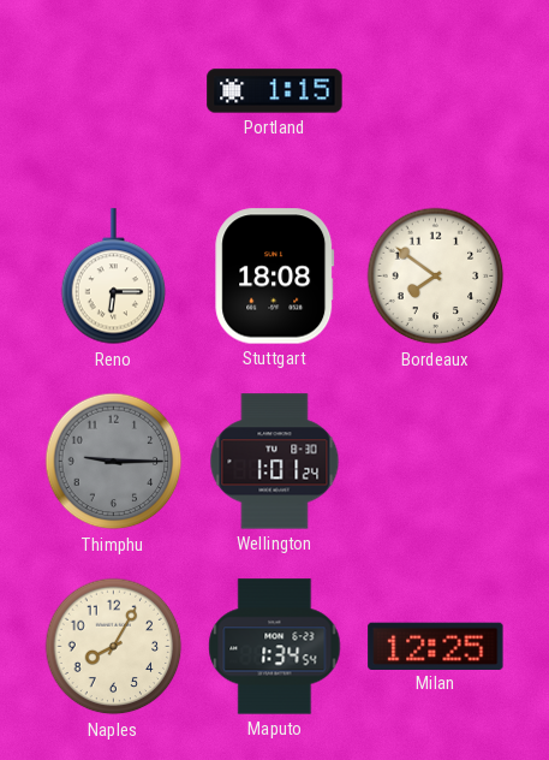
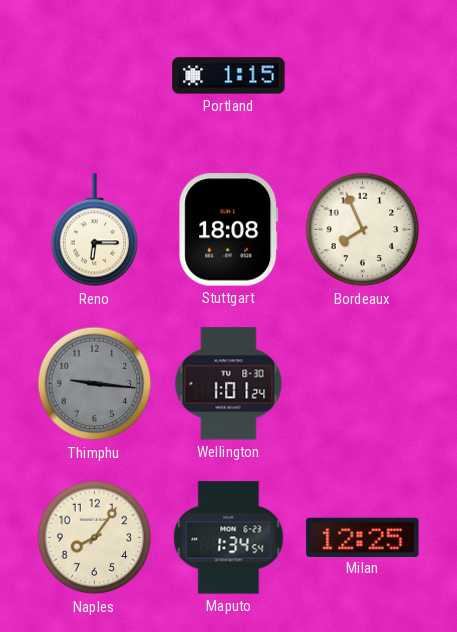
Bordeaux: 7:51 -> 7:56
Thimphu: 9:15 -> 9:16
Naples: 8:05 -> 8:06
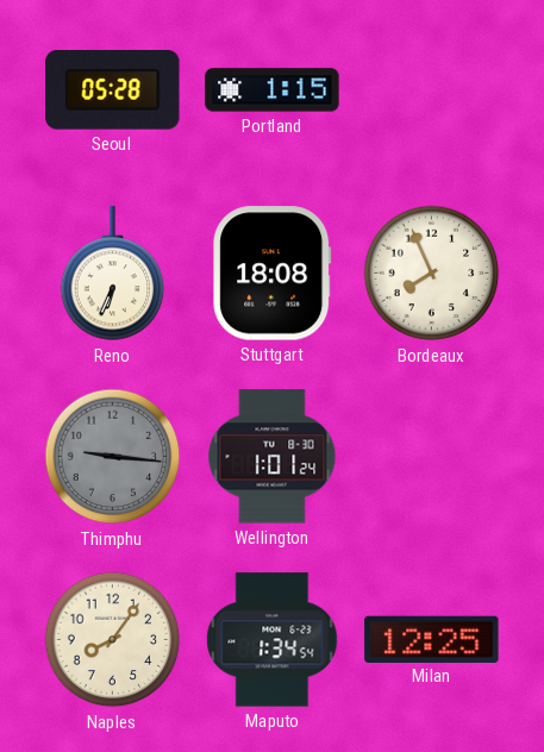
Seoul: none -> 05:28
Reno: 6:15 -> 6:34
